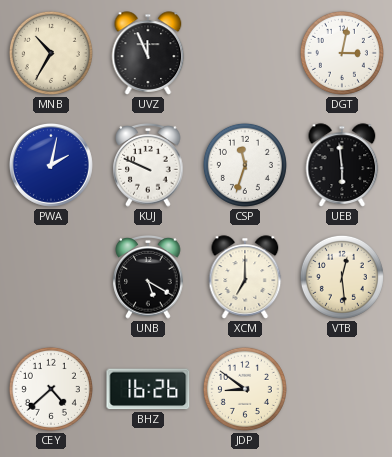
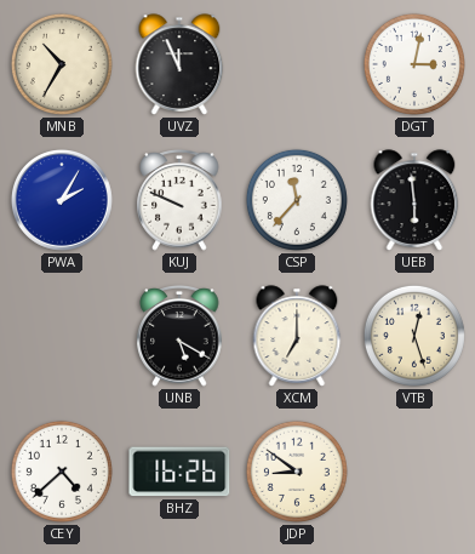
PWA: 2:02 -> 2:05
CSP: 11:33 -> 11:37
VTB: 12:29 -> 12:27
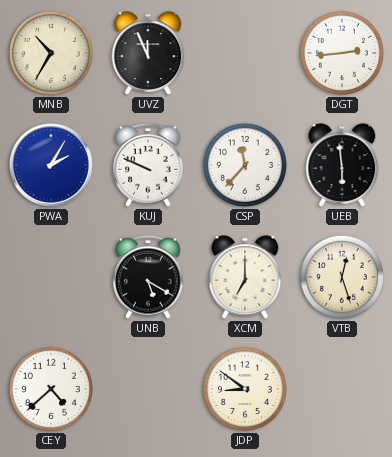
DGT: 3:02 -> 2:44
BHZ: 16:26 -> none
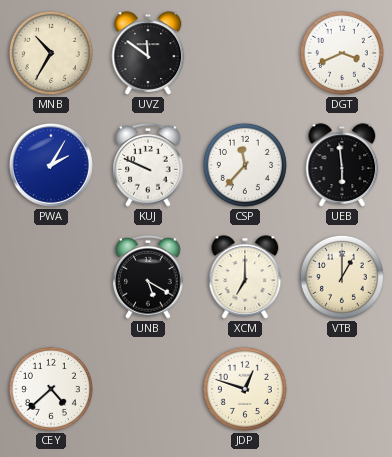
UVZ: 11:56 -> 11:51
DGT: 2:44 -> 3:41
VTB: 12:27 -> 1:00
JDP: 8:51 -> 12:48
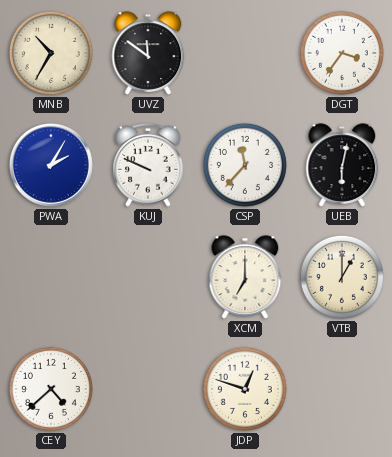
DGT: 3:41 -> 3:36
UEB: 5:59 -> 6:02
UNB: 5:20 -> none
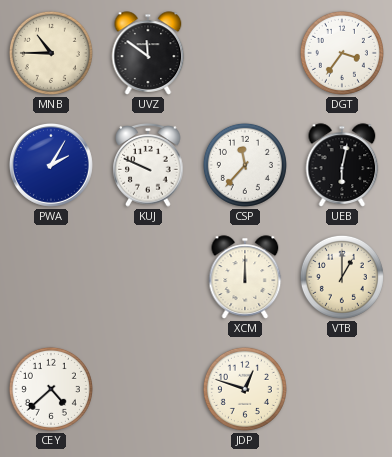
MNB: 10:35 -> 10:45
XCM: 7:00 -> 12:00
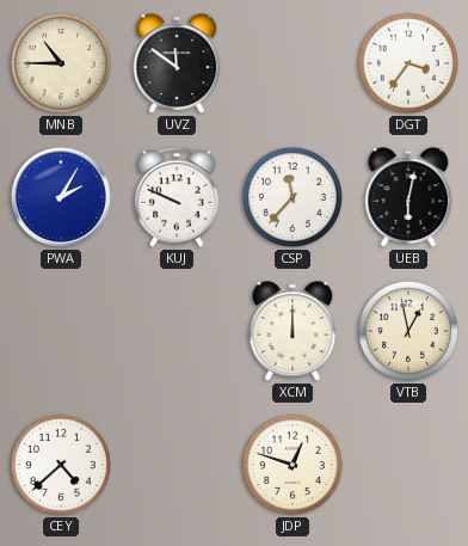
VTB: 1:00 -> 12:58
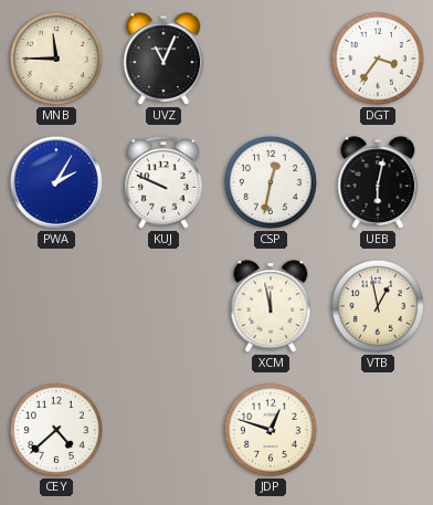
MNB: 10:45 -> 11:45
UVZ: 11:51 -> 11:04
CSP: 11:37 -> 12:32
XCM: 12:00 -> 11:58
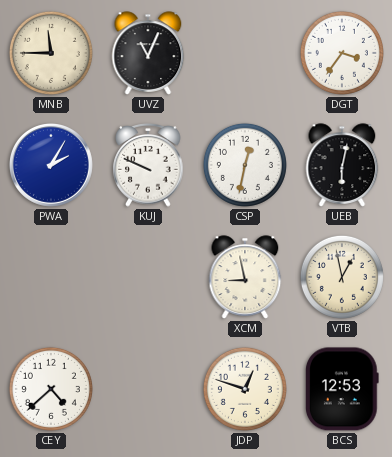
XCM: 11:58 -> 8:58
BCS: none -> 12:53
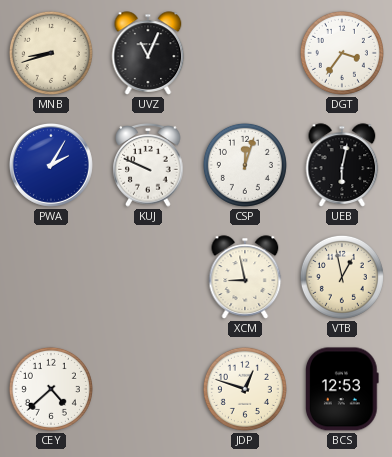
MNB: 11:45 -> 8:42
CSP: 12:32 -> 12:03
